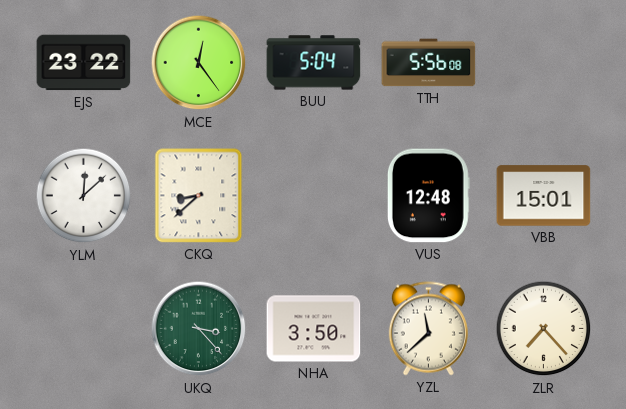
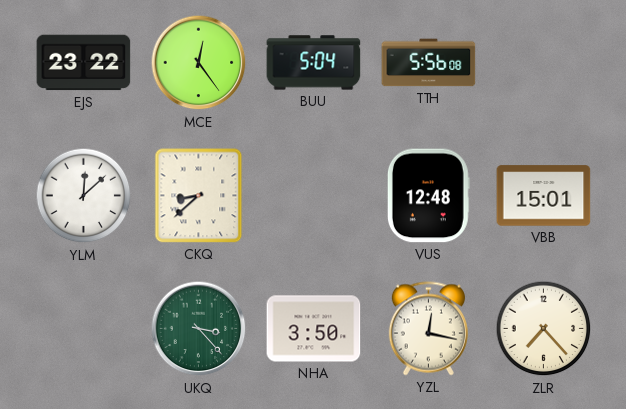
YZL: 11:38 -> 12:17
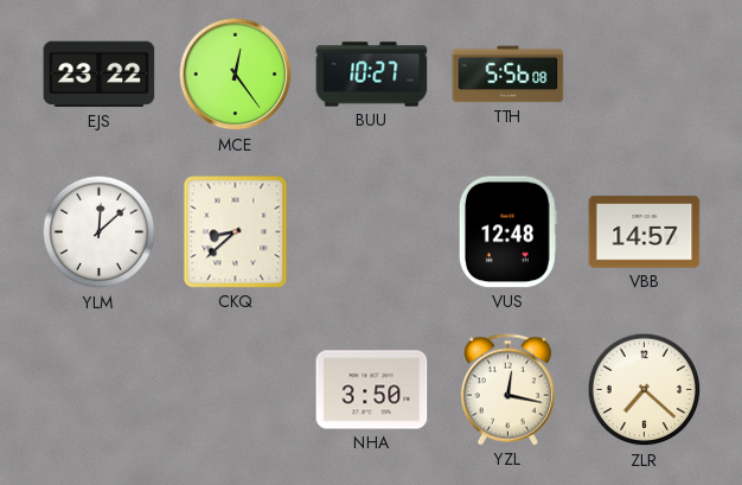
BUU: 5:04 -> 10:27
VBB: 15:01 -> 14:57
UKQ: 3:23 -> none
ZLR: 7:23 -> 7:22
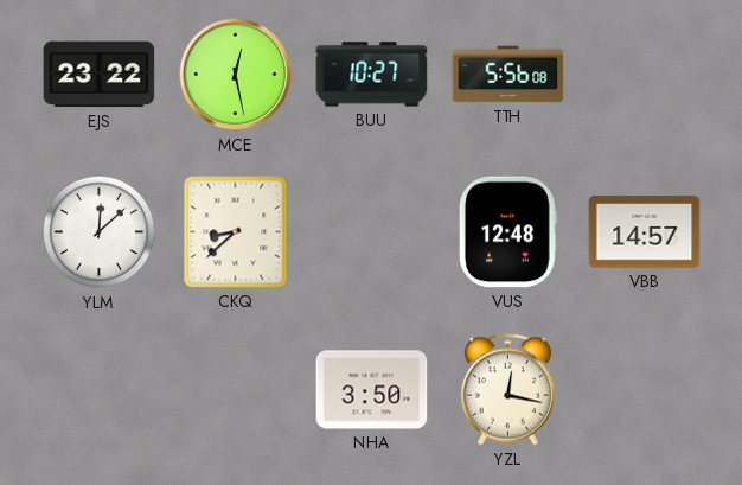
MCE: 12:24 -> 12:28
ZLR: 7:22 -> none
